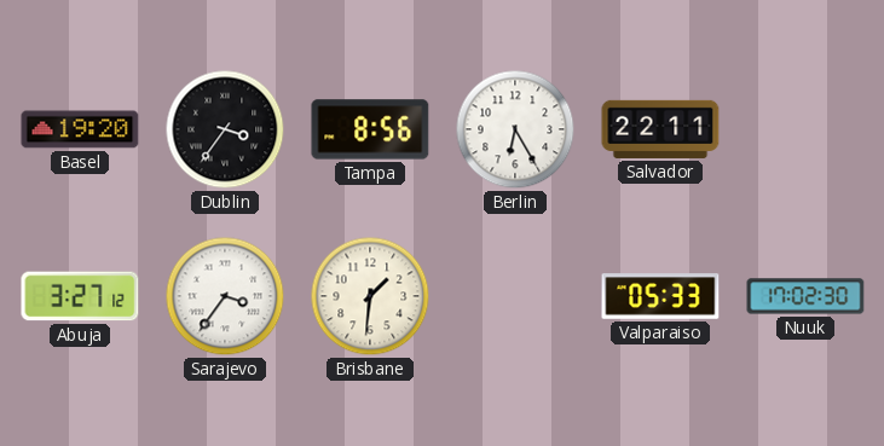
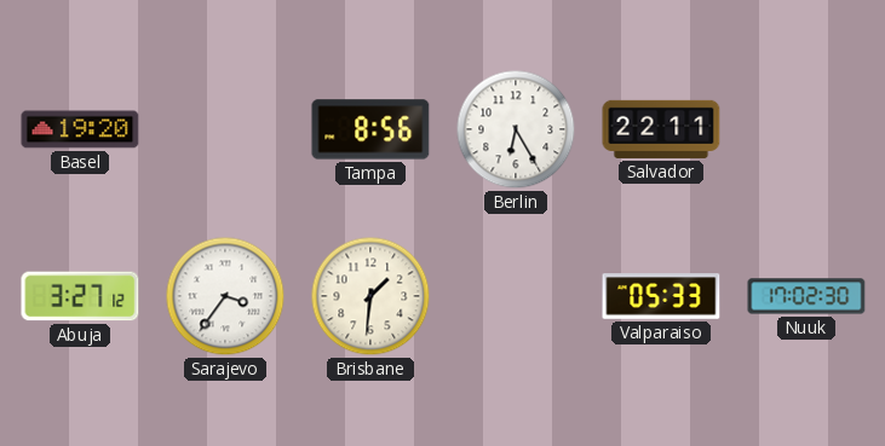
Dublin: 3:36 -> none
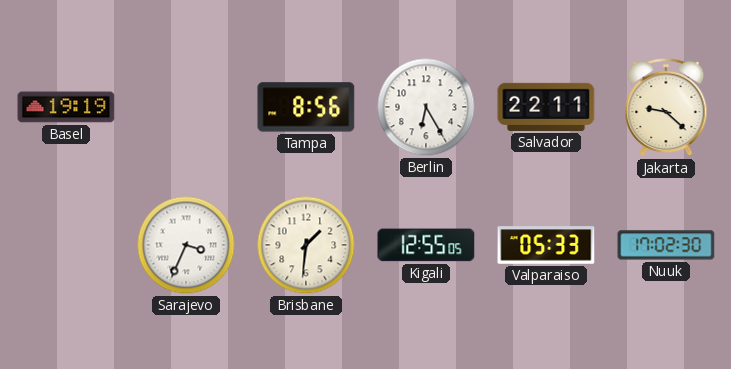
Basel: 19:20 -> 19:19
Jakarta: none -> 9:22
Abuja: 3:27 -> none
Sarajevo: 3:36 -> 3:34
Kigali: none -> 12:55
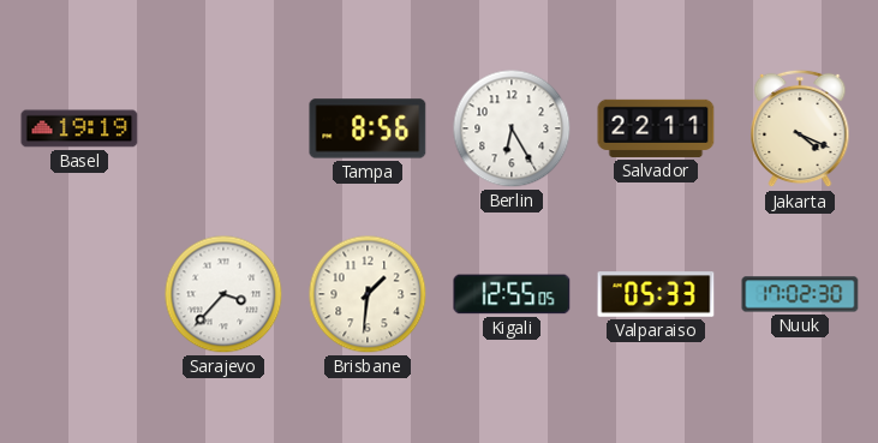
Jakarta: 9:22 -> 4:19
Sarajevo: 3:34 -> 3:37
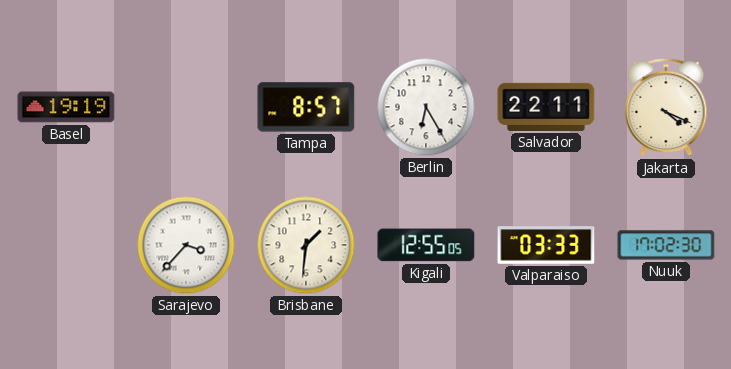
Tampa: 8:56 -> 8:57
Valparaiso: 05:33 -> 03:33
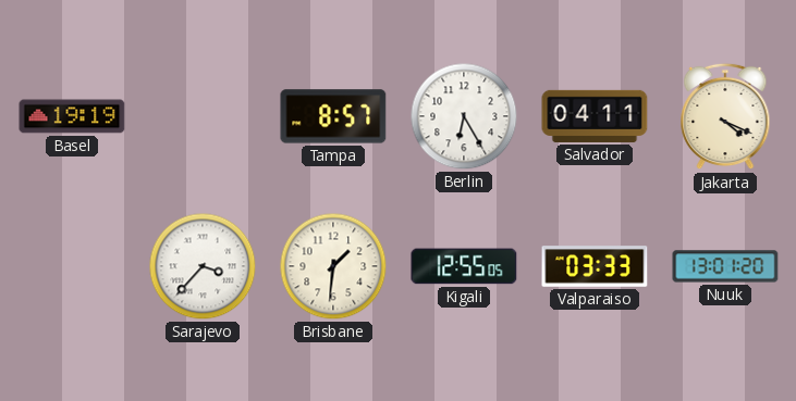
Salvador: 22:11 -> 04:11
Nuuk: 17:02 -> 13:01
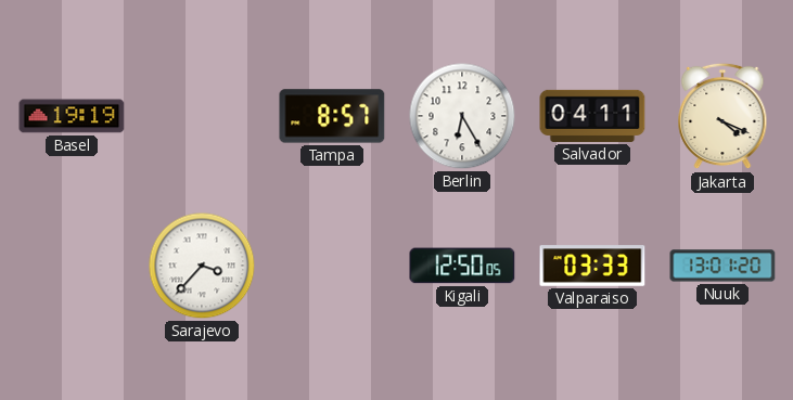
Brisbane: 1:31 -> none
Kigali: 12:55 -> 12:50
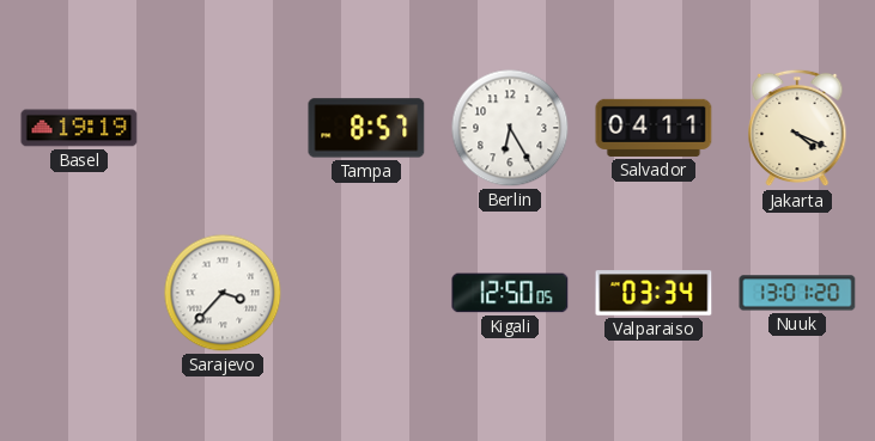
Valparaiso: 03:33 -> 03:34
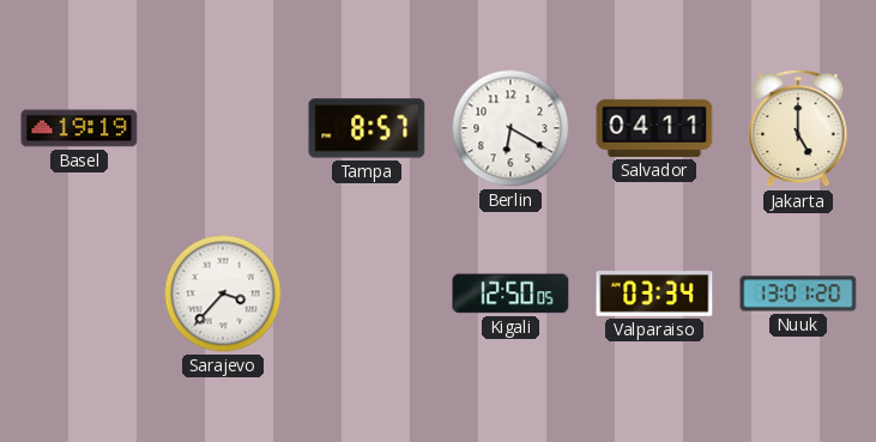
Berlin: 6:25 -> 6:20
Jakarta: 4:19 -> 5:00
